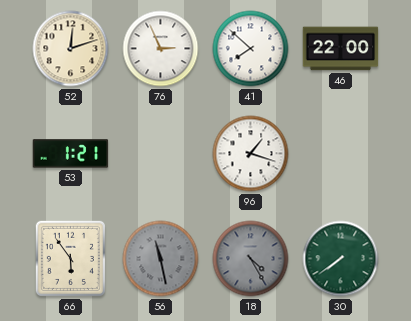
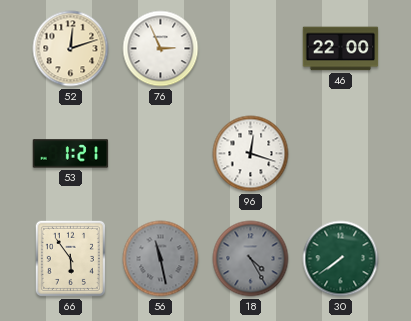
41: 7:52 -> none
96: 1:18 -> 12:18
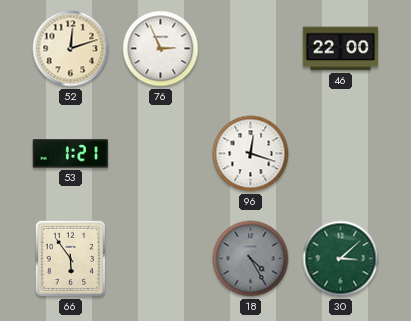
56: 11:28 -> none
30: 7:39 -> 3:08
